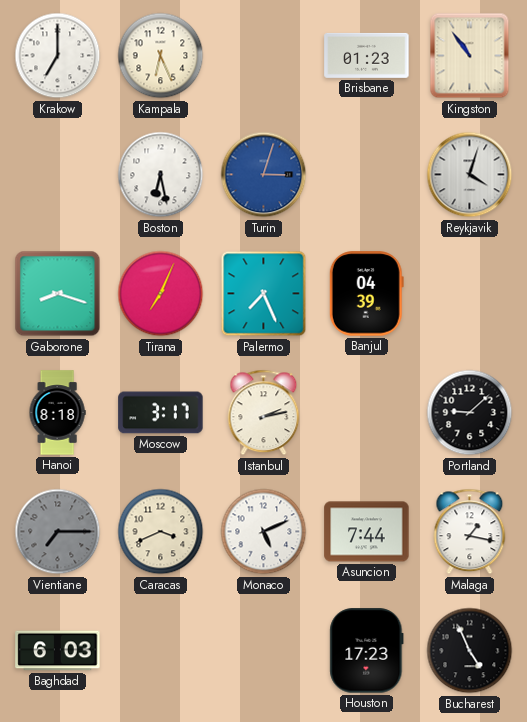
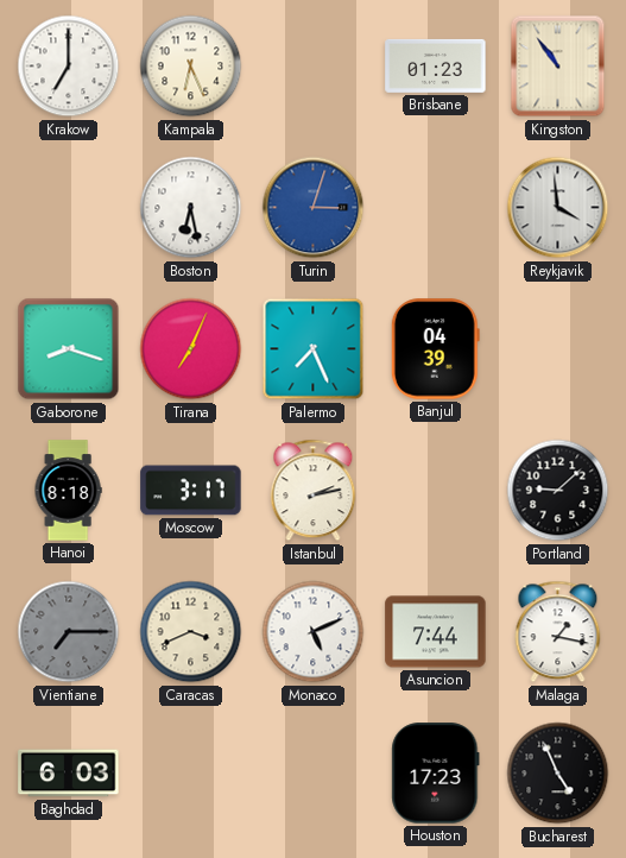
Reykjavik: 4:03 -> 3:59
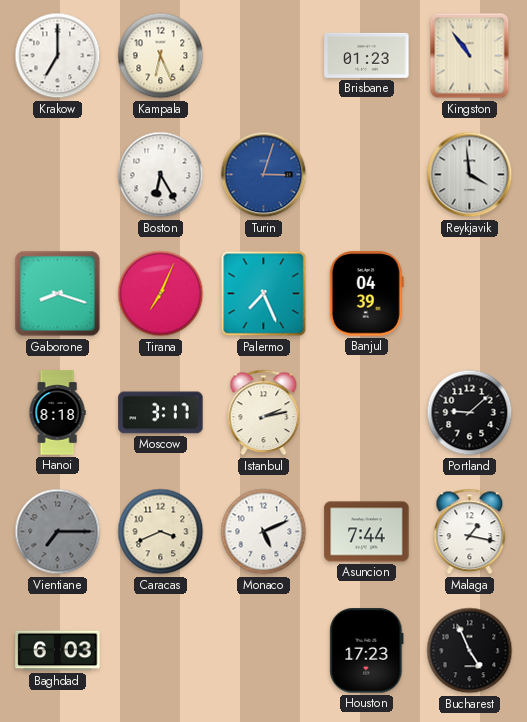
Boston: 6:28 -> 6:25
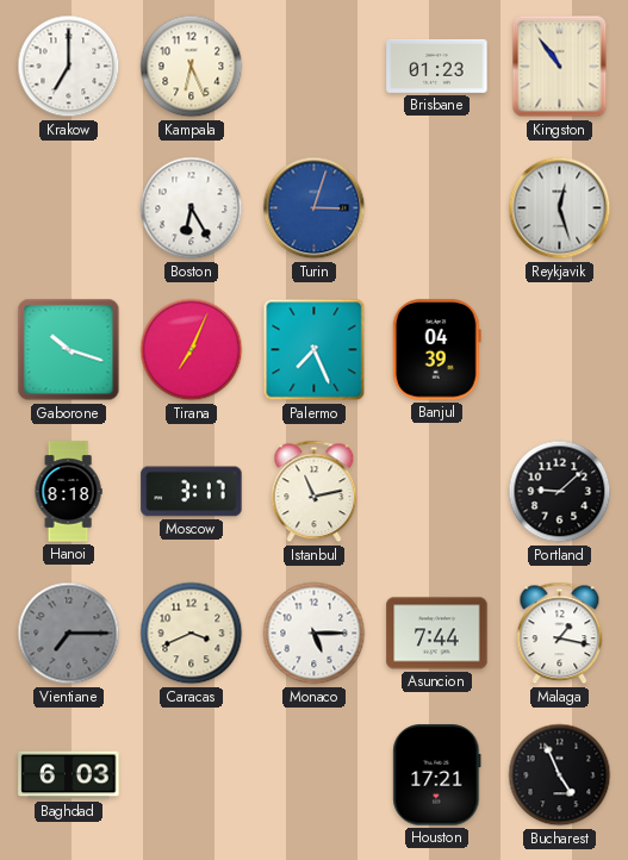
Reykjavik: 3:59 -> 12:27
Gaborone: 8:18 -> 10:18
Istanbul: 2:13 -> 11:13
Monaco: 5:11 -> 5:15
Houston: 17:23 -> 17:21
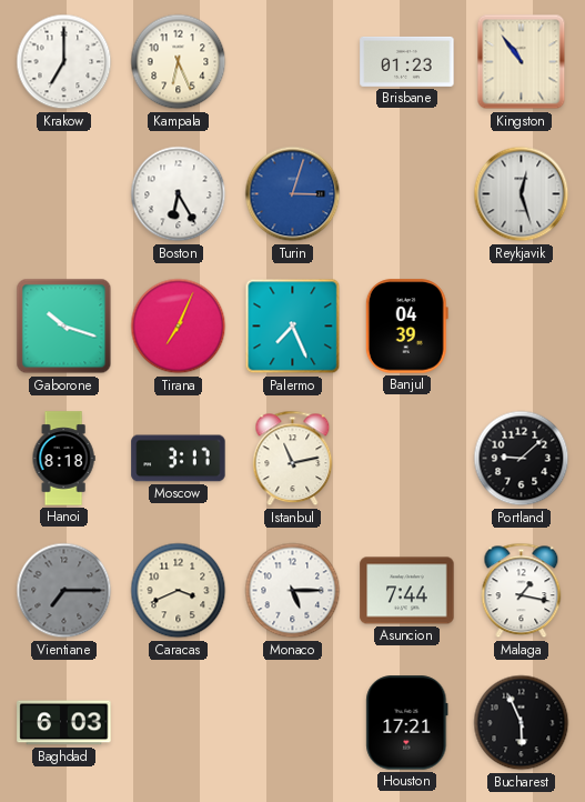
Bucharest: 4:56 -> 5:56
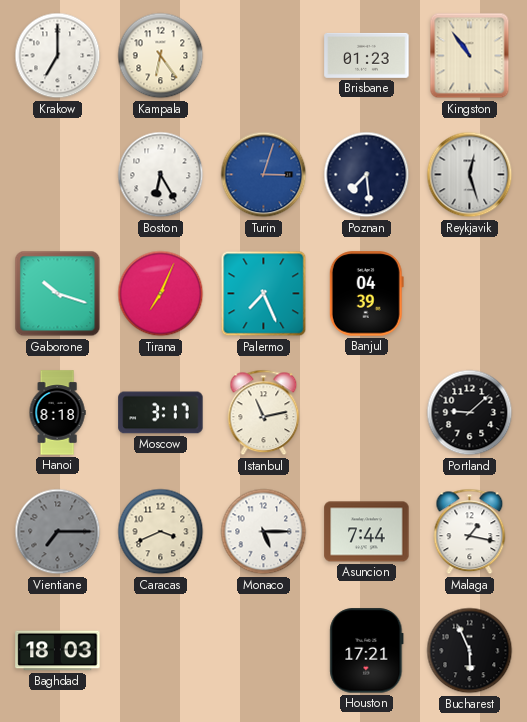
Kampala: 6:26 -> 6:24
Poznan: none -> 7:29
Baghdad: 6:03 -> 18:03
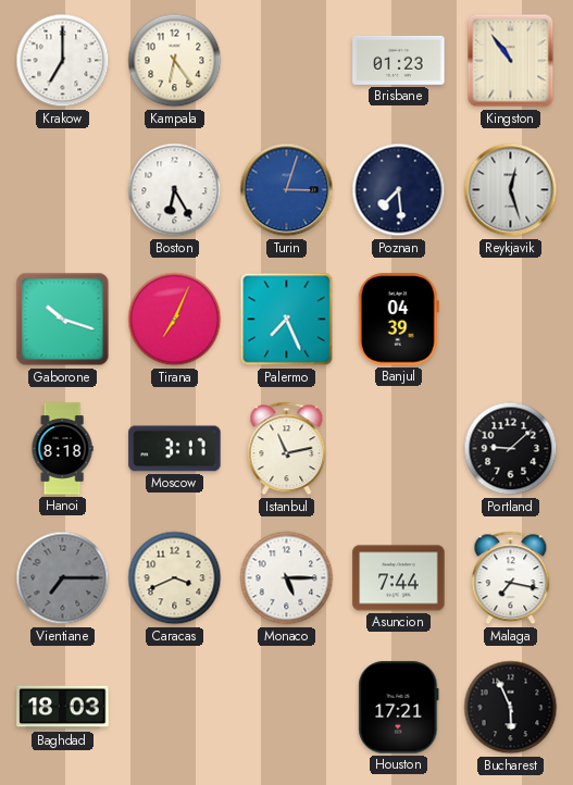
Malaga: 1:17 -> 7:17
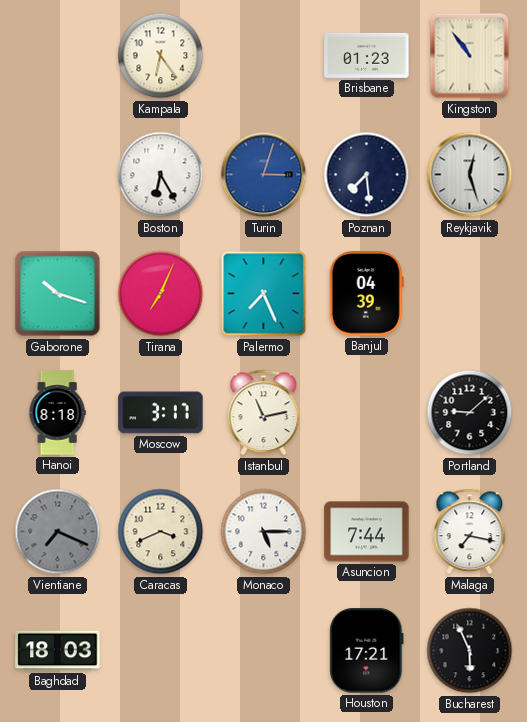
Krakow: 7:00 -> none
Vientiane: 7:15 -> 7:19
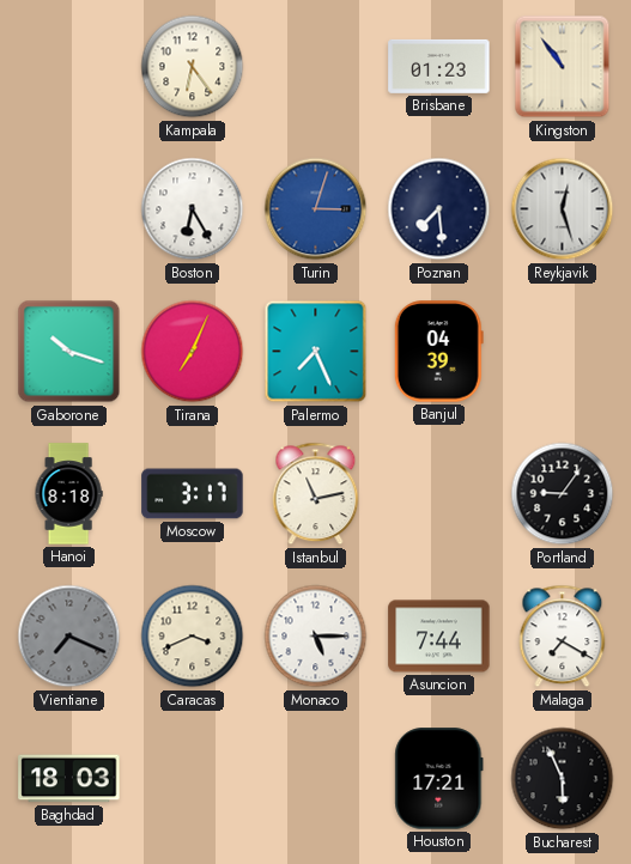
Portland: 9:08 -> 9:06
Malaga: 7:17 -> 7:20
